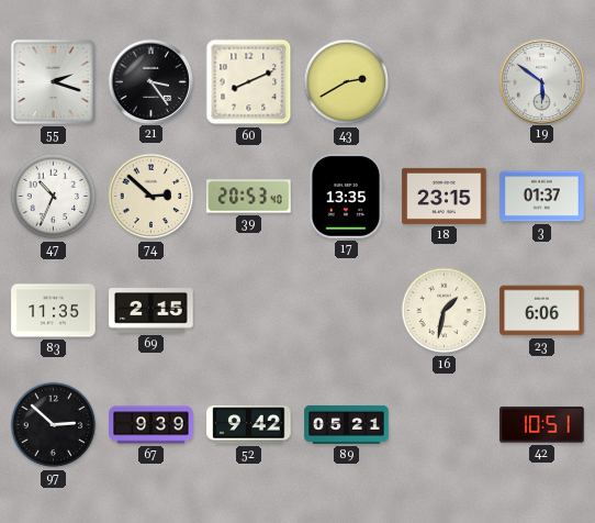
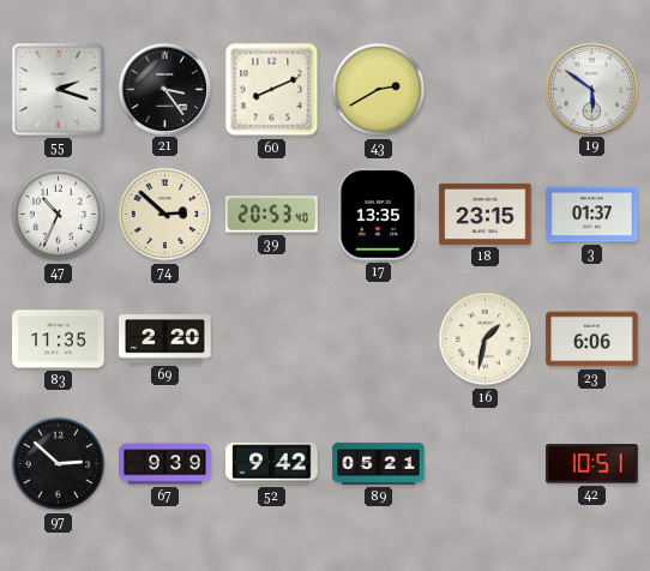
69: 2:15 -> 2:20
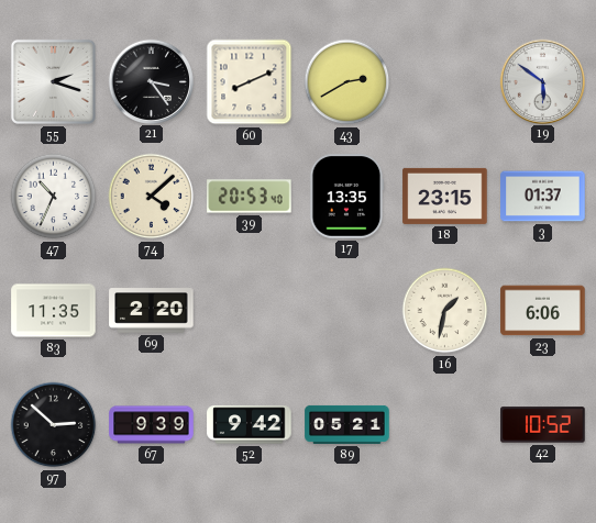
74: 2:52 -> 4:08
42: 10:51 -> 10:52
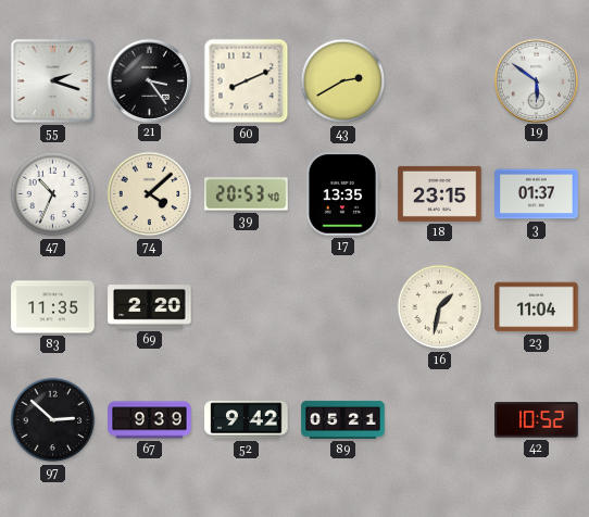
23: 6:06 -> 11:04
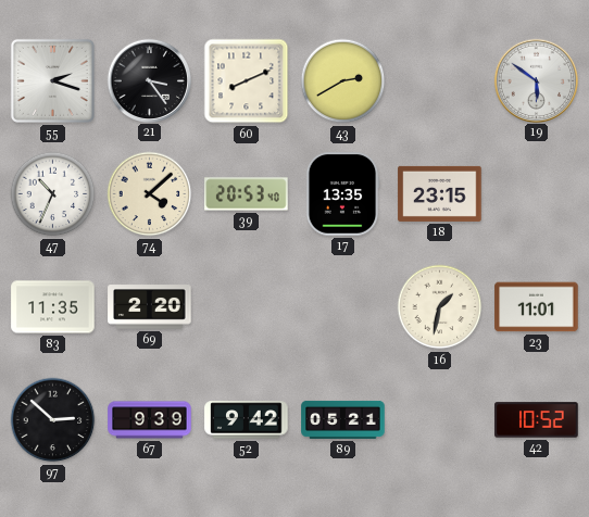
3: 01:37 -> none
23: 11:04 -> 11:01
